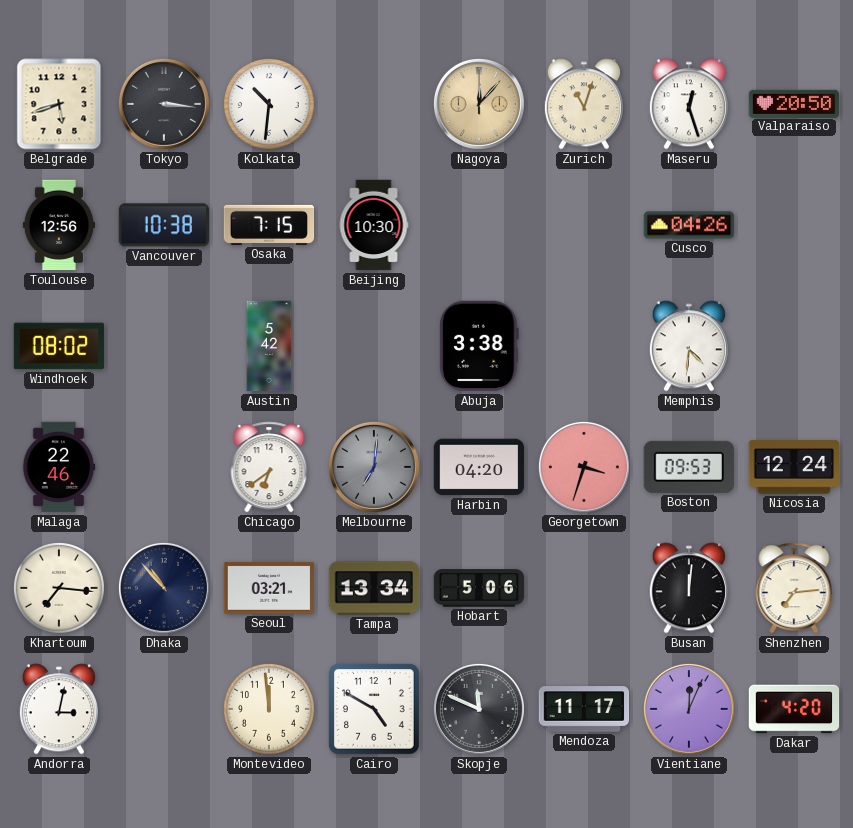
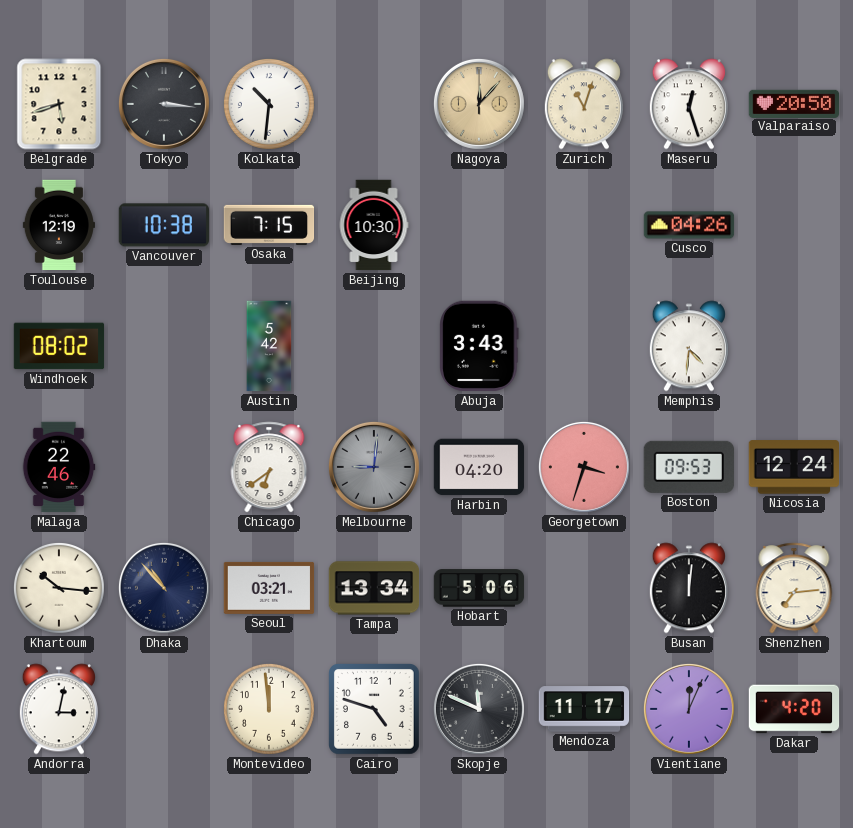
Toulouse: 12:56 -> 12:19
Abuja: 3:38 -> 3:43
Melbourne: 7:01 -> 9:01
Khartoum: 7:16 -> 10:16
Cairo: 4:50 -> 4:48
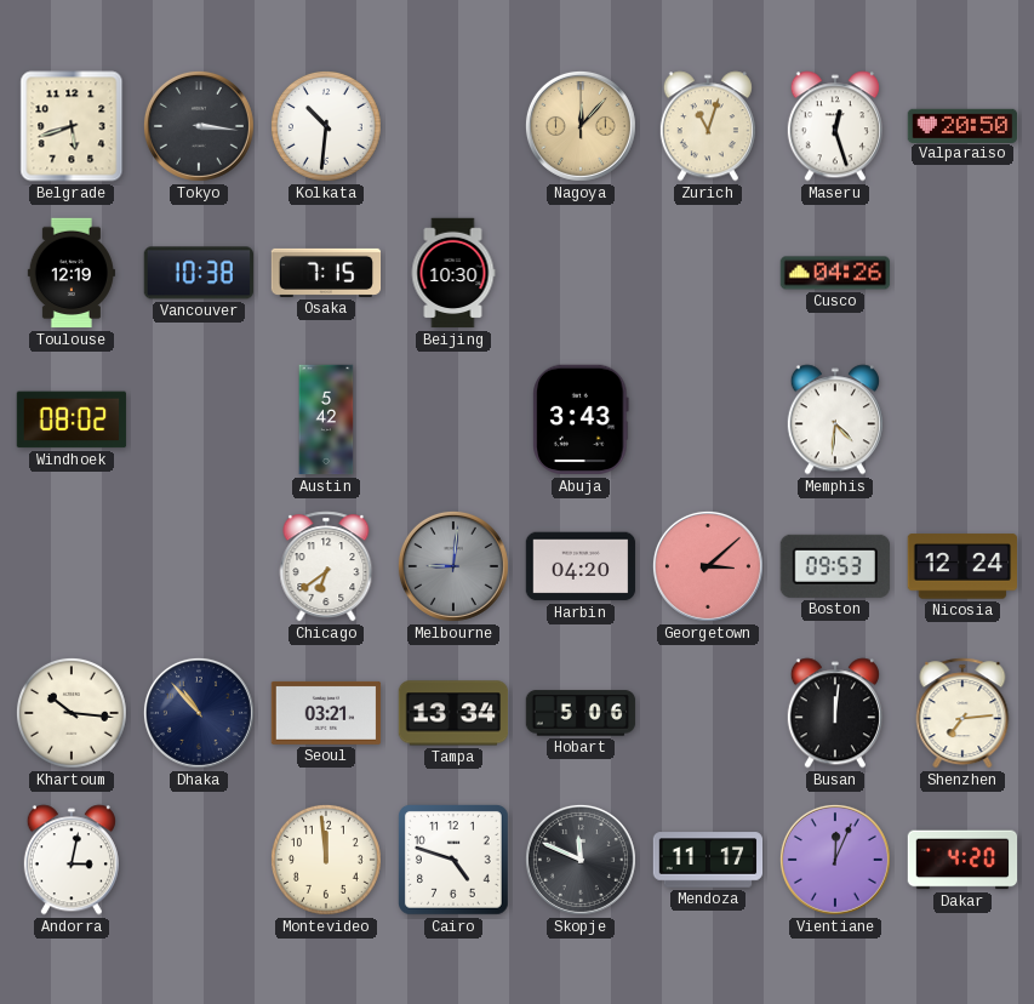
Malaga: 22:46 -> none
Georgetown: 3:33 -> 3:08
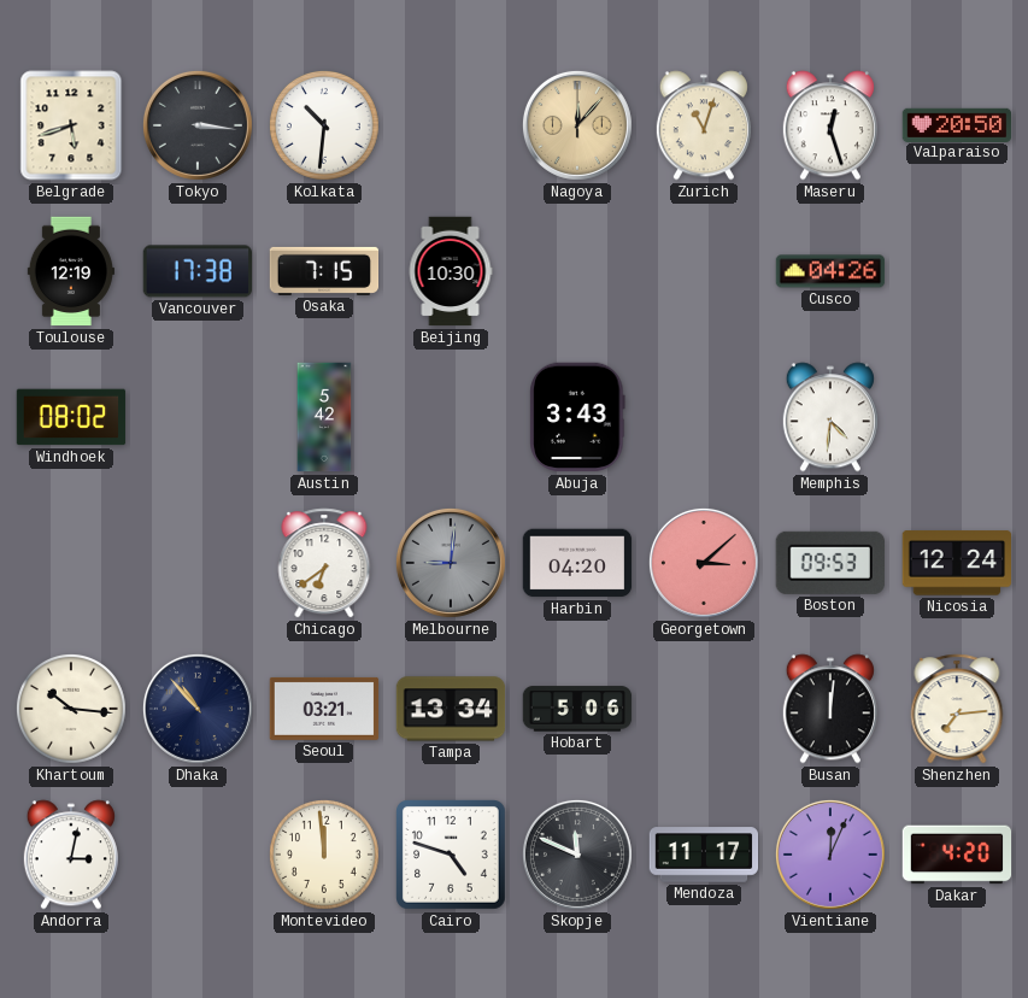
Vancouver: 10:38 -> 17:38
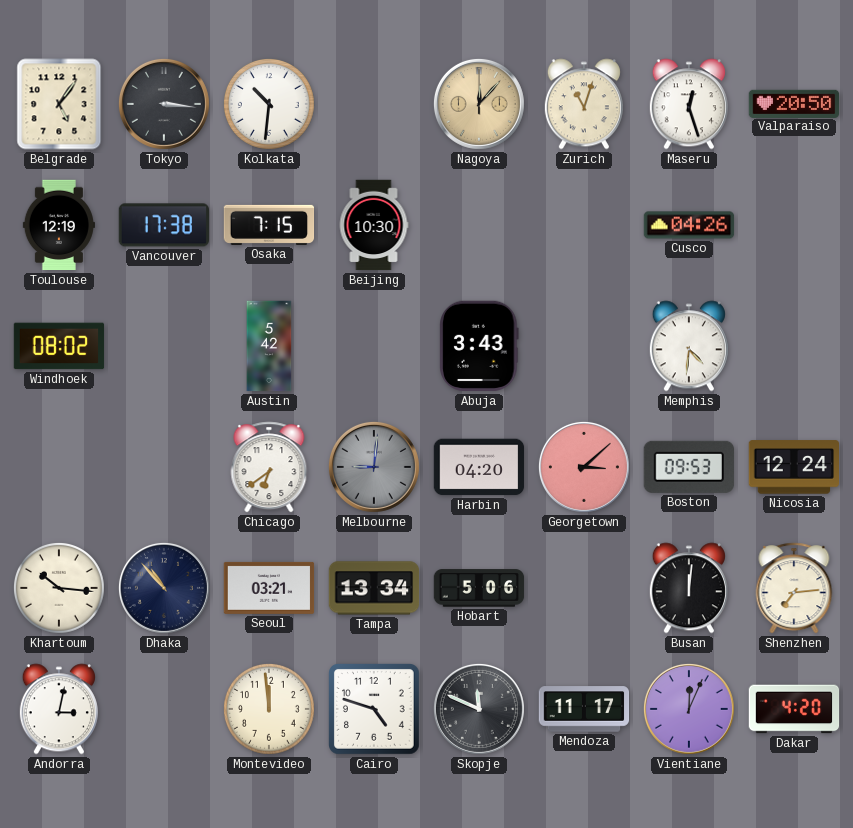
Belgrade: 5:42 -> 5:06
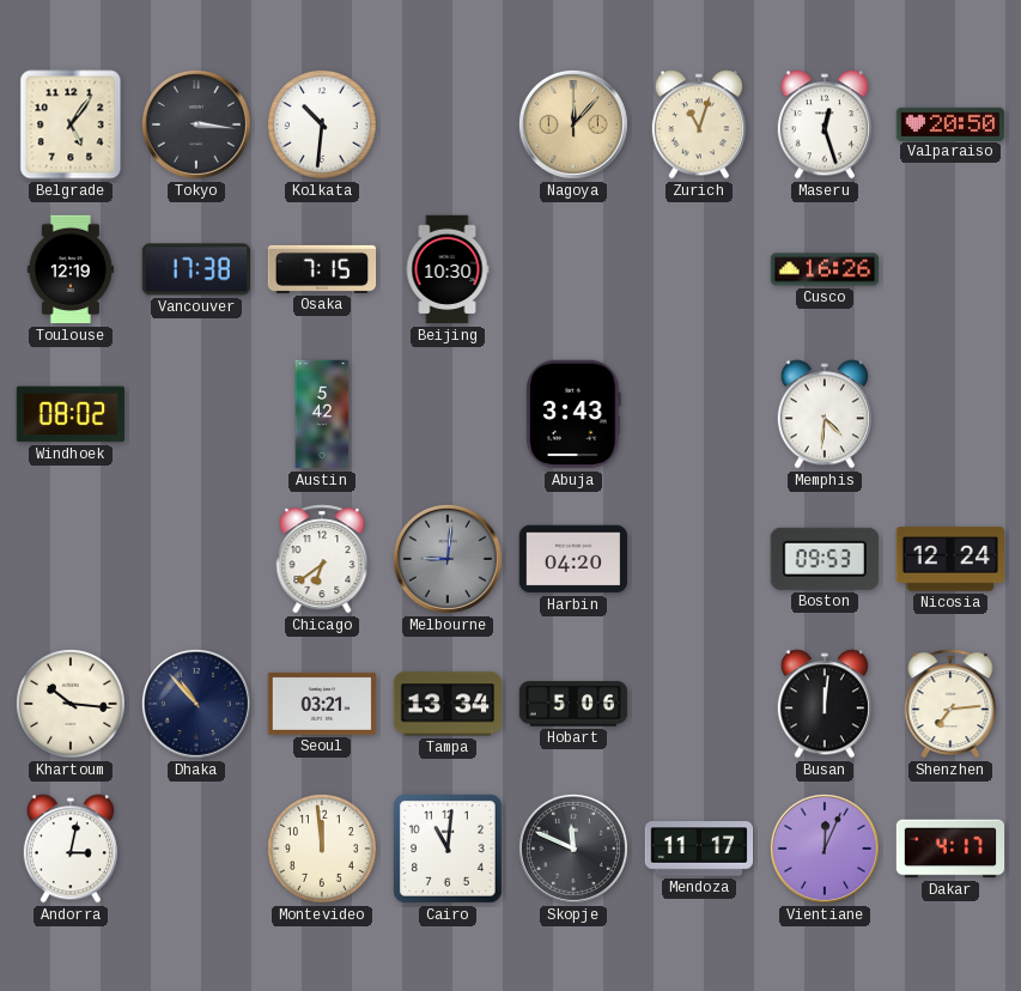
Cusco: 04:26 -> 16:26
Georgetown: 3:08 -> none
Cairo: 4:48 -> 11:01
Dakar: 4:20 -> 4:17
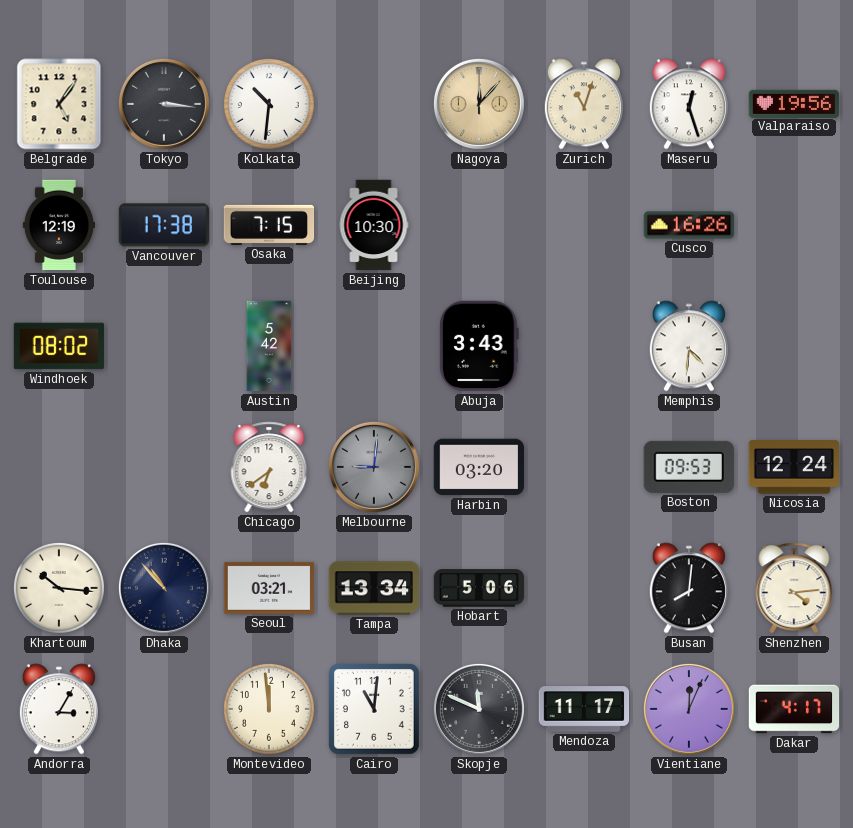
Valparaiso: 20:50 -> 19:56
Harbin: 04:20 -> 03:20
Busan: 12:01 -> 8:01
Shenzhen: 7:14 -> 4:14
Andorra: 3:02 -> 3:05
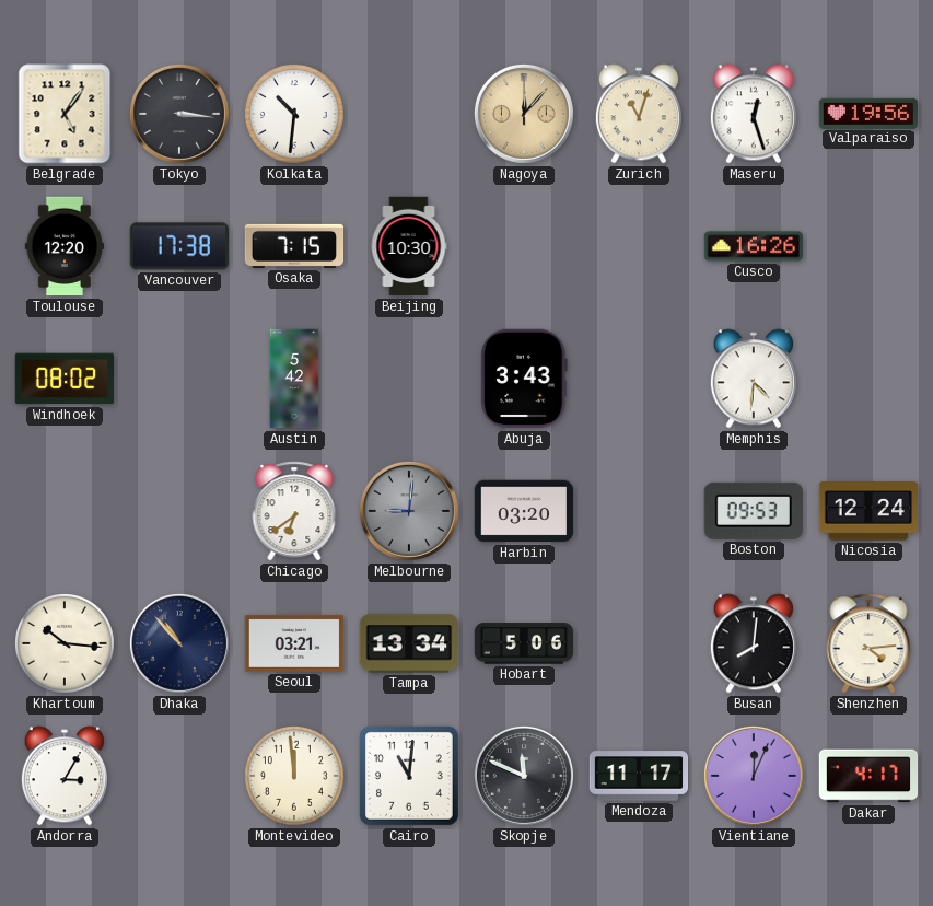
Toulouse: 12:19 -> 12:20
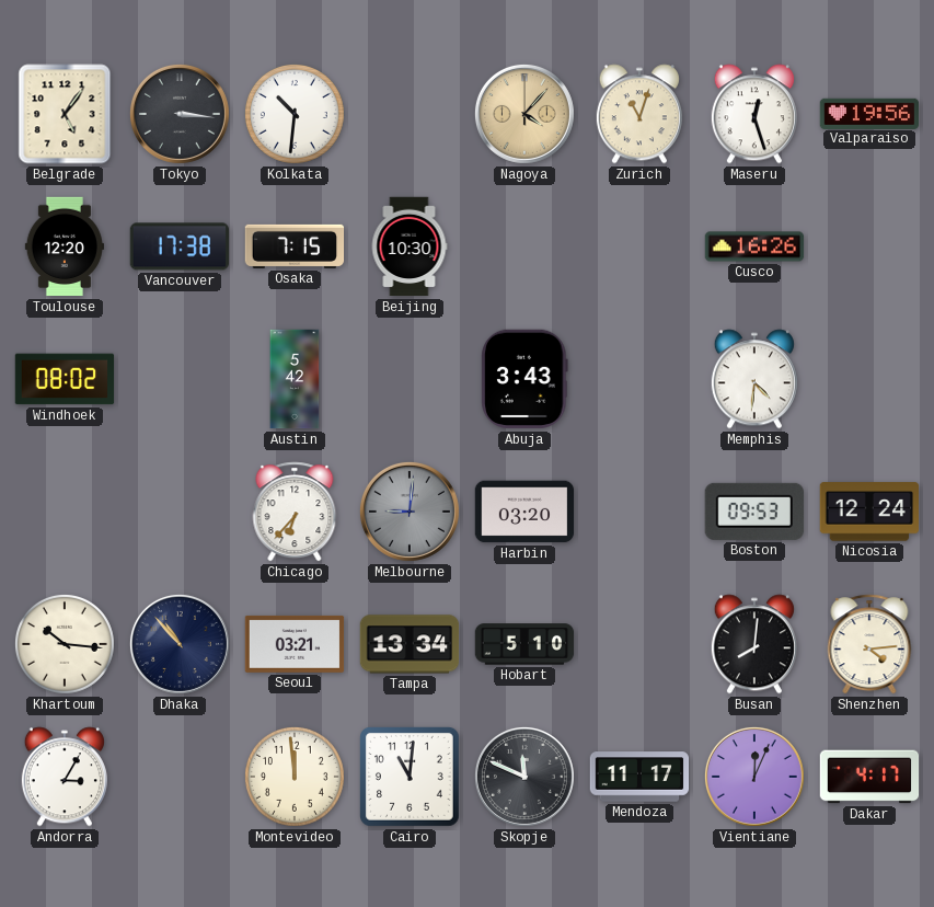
Nagoya: 12:07 -> 4:07
Chicago: 6:39 -> 6:37
Hobart: 5:06 -> 5:10
